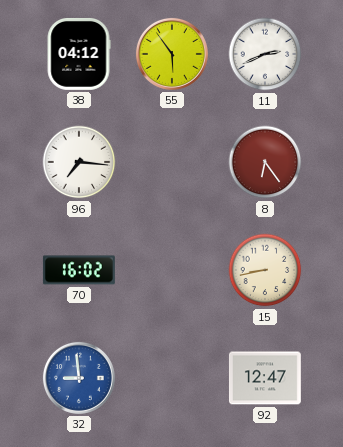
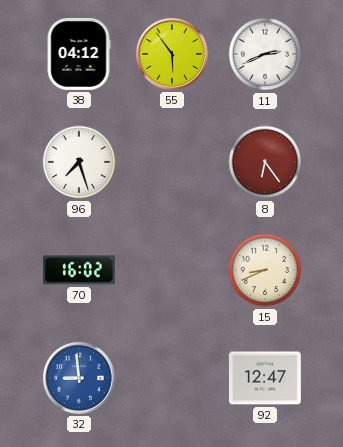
96: 7:16 -> 7:27
15: 8:43 -> 8:41
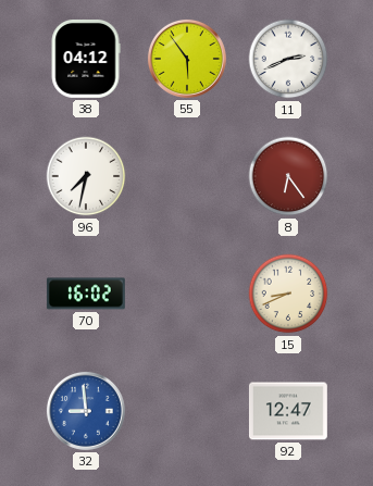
96: 7:27 -> 7:32
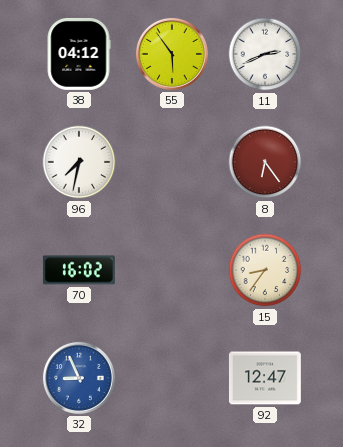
15: 8:41 -> 8:36
32: 8:59 -> 8:56
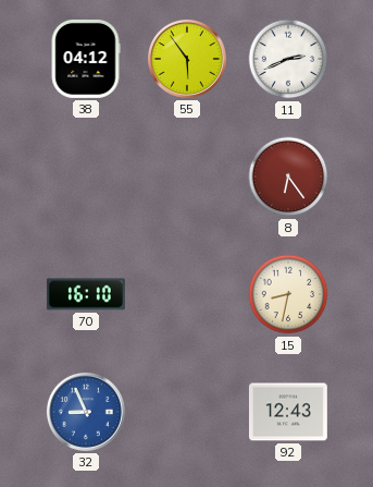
96: 7:32 -> none
70: 16:02 -> 16:10
15: 8:36 -> 8:32
92: 12:47 -> 12:43
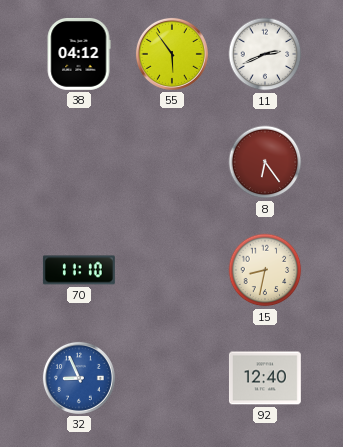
70: 16:10 -> 11:10
92: 12:43 -> 12:40
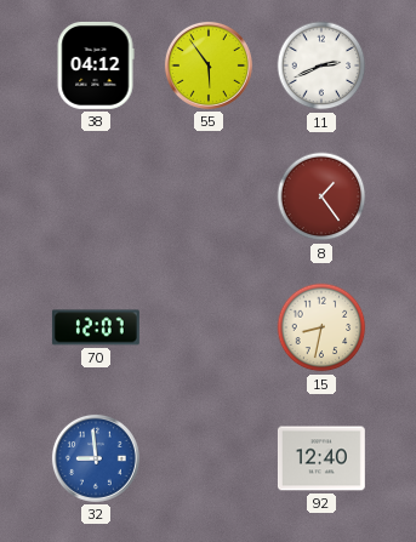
8: 6:24 -> 1:24
70: 11:10 -> 12:07
32: 8:56 -> 8:59
